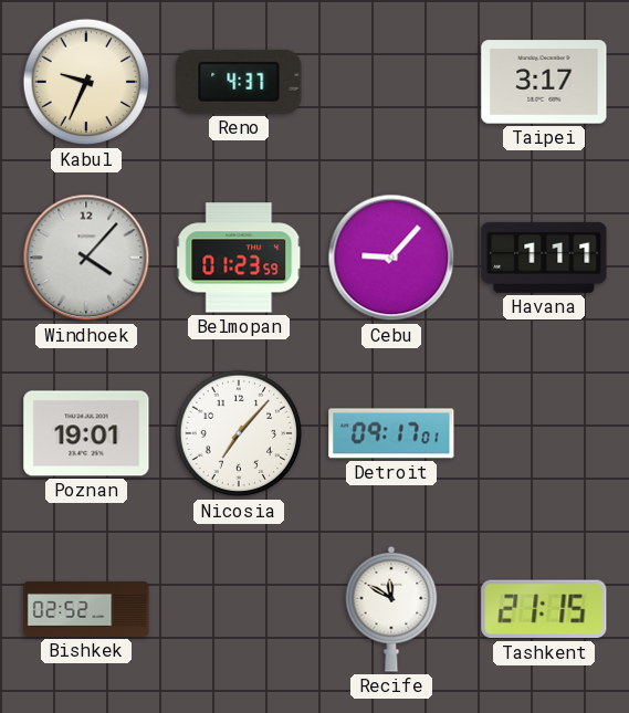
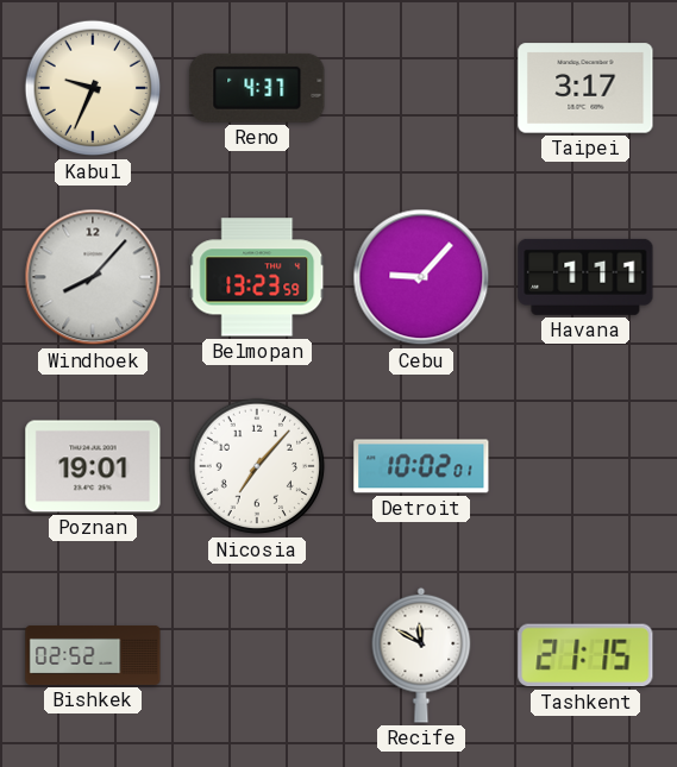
Windhoek: 4:07 -> 8:07
Belmopan: 01:23 -> 13:23
Detroit: 09:17 -> 10:02
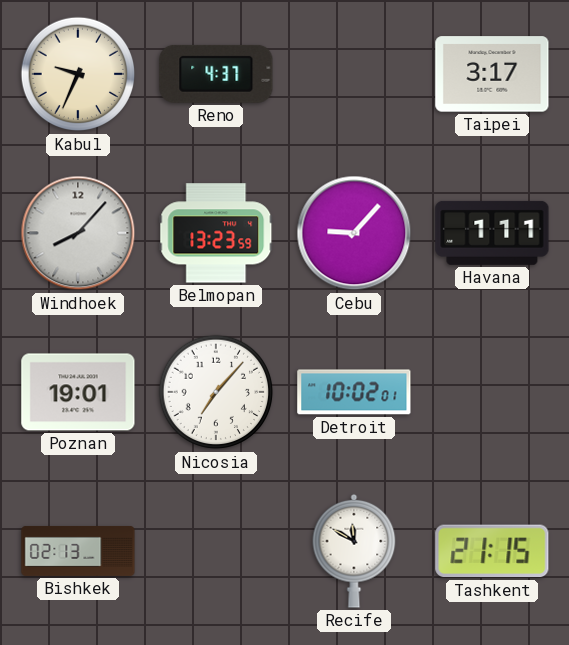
Bishkek: 02:52 -> 02:13
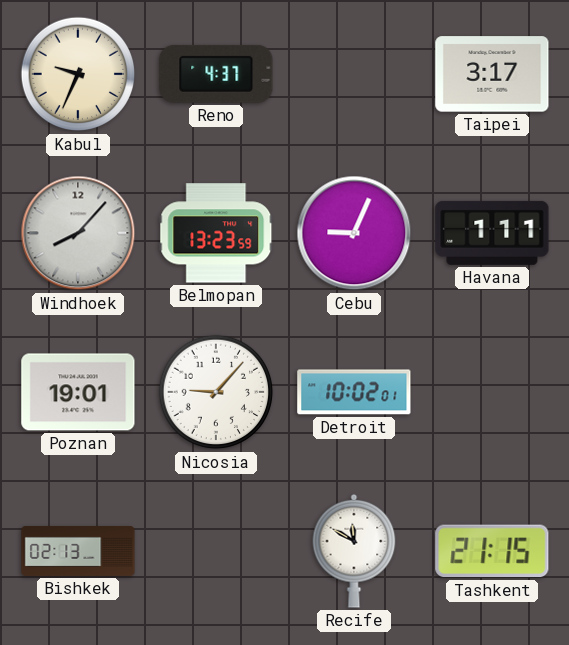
Cebu: 9:07 -> 9:04
Nicosia: 7:07 -> 9:07
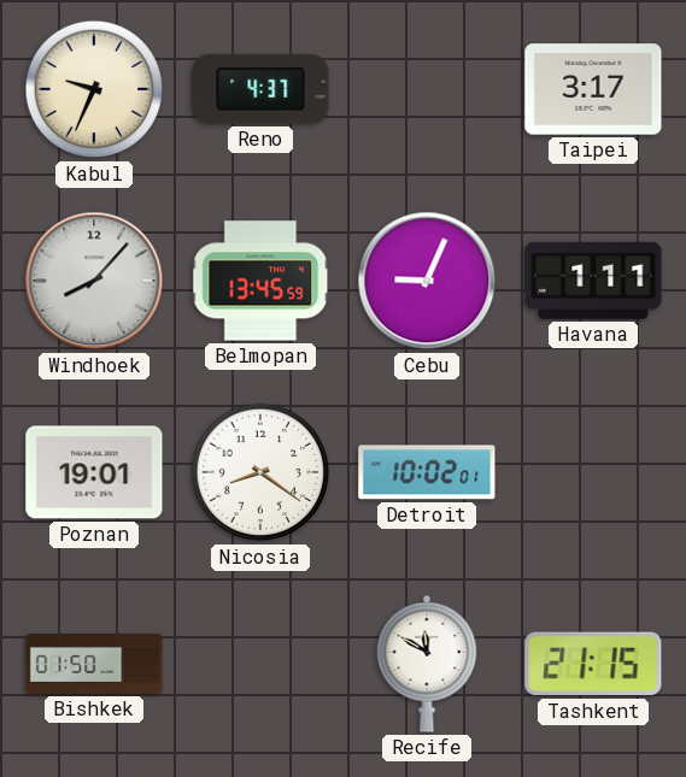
Belmopan: 13:23 -> 13:45
Nicosia: 9:07 -> 8:21
Bishkek: 02:13 -> 01:50
